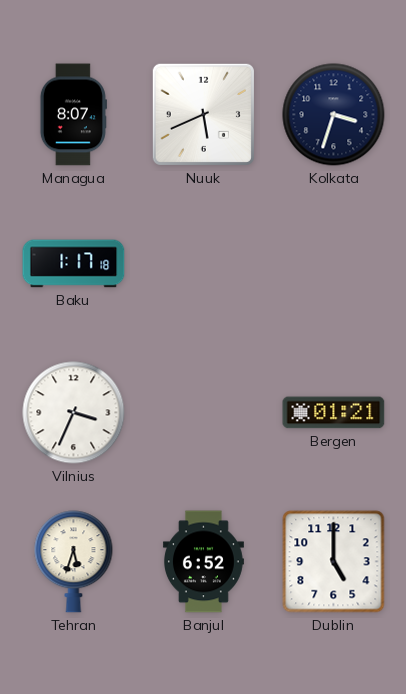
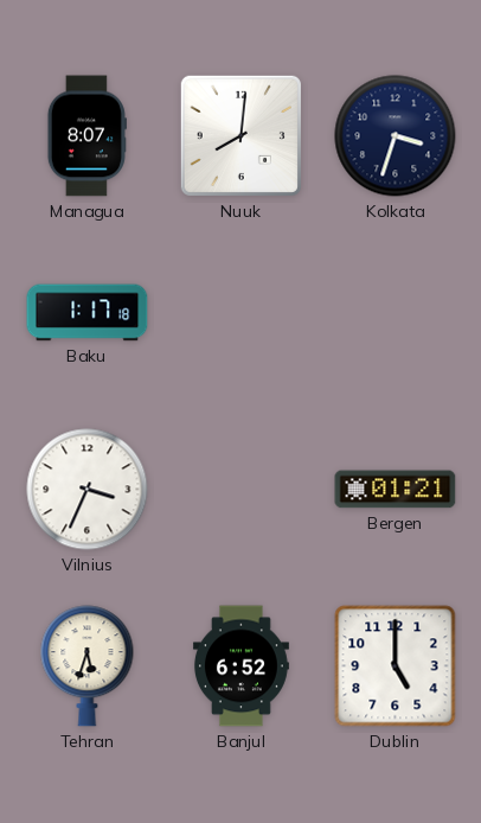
Nuuk: 5:41 -> 8:01
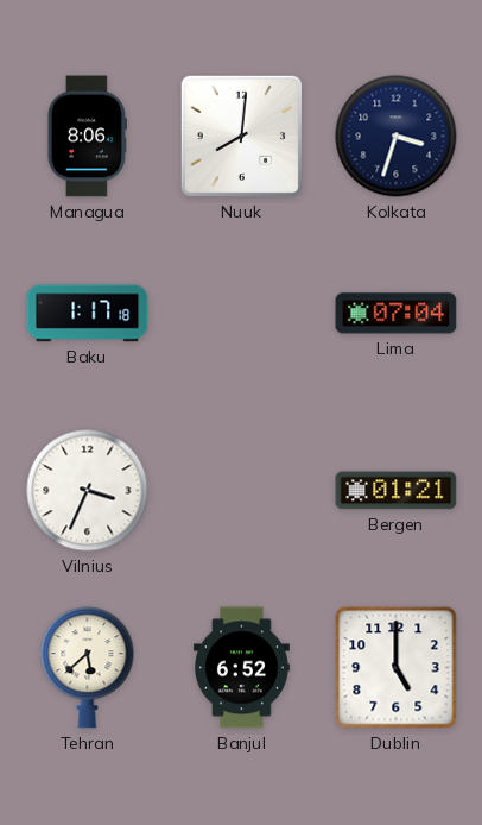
Managua: 8:07 -> 8:06
Lima: none -> 07:04
Tehran: 5:33 -> 5:38
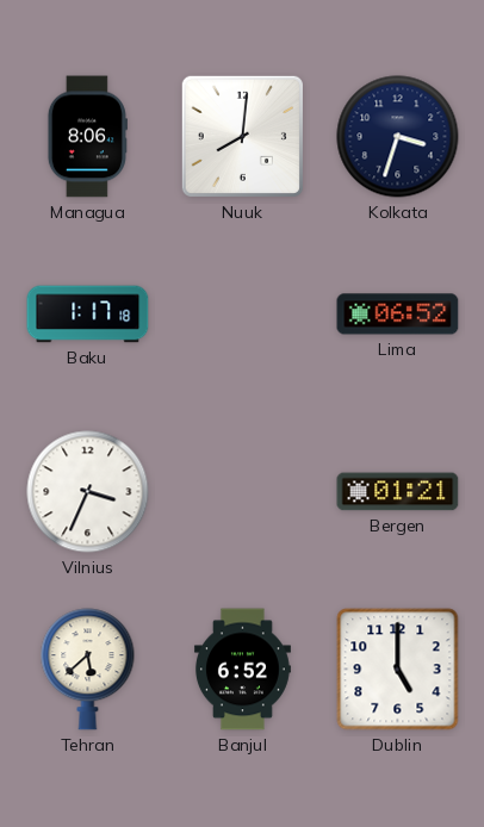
Lima: 07:04 -> 06:52
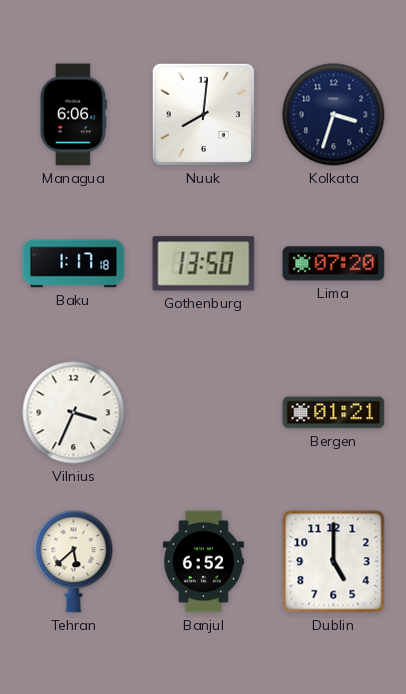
Managua: 8:06 -> 6:06
Gothenburg: none -> 13:50
Lima: 06:52 -> 07:20
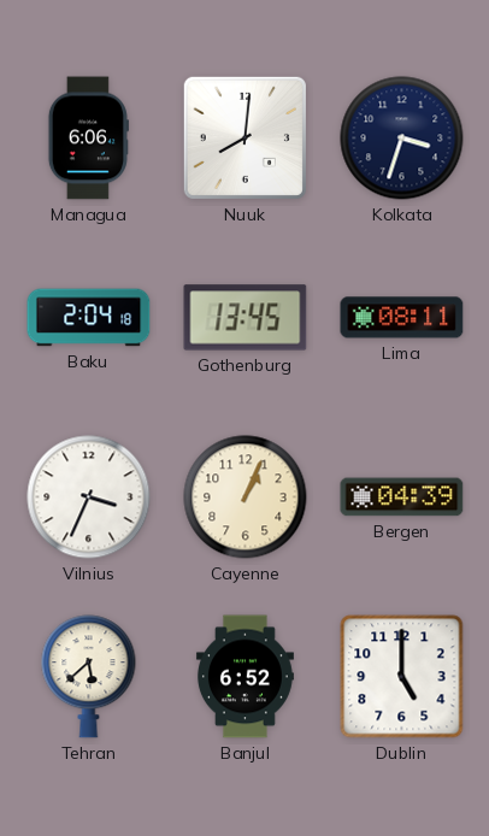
Baku: 1:17 -> 2:04
Gothenburg: 13:50 -> 13:45
Lima: 07:20 -> 08:11
Cayenne: none -> 1:04
Bergen: 01:21 -> 04:39
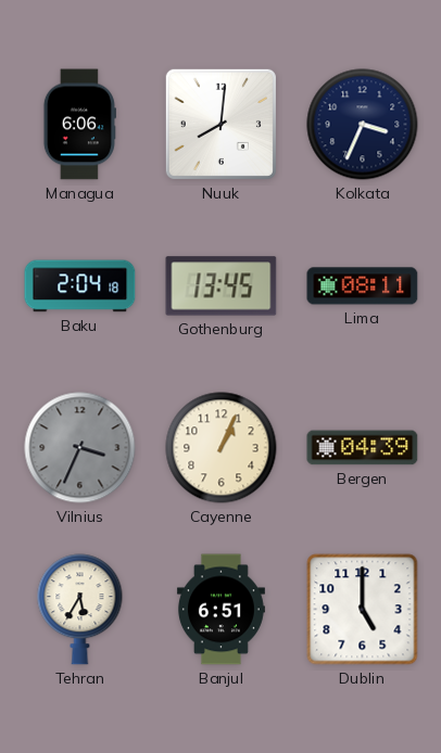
Kolkata: 3:33 -> 3:34
Vilnius dial: white -> grey
Tehran: 5:38 -> 5:35
Banjul: 6:52 -> 6:51
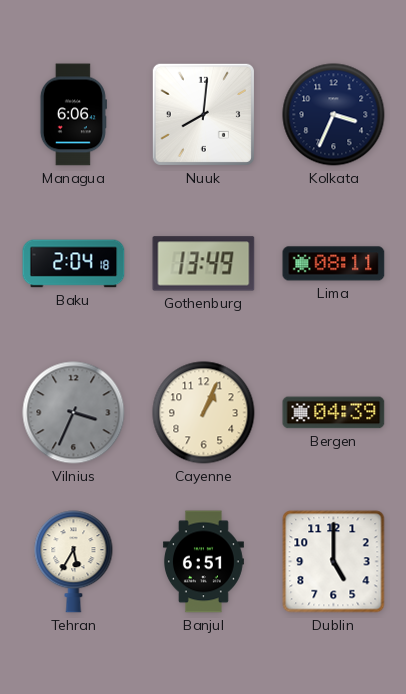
Gothenburg: 13:45 -> 13:49
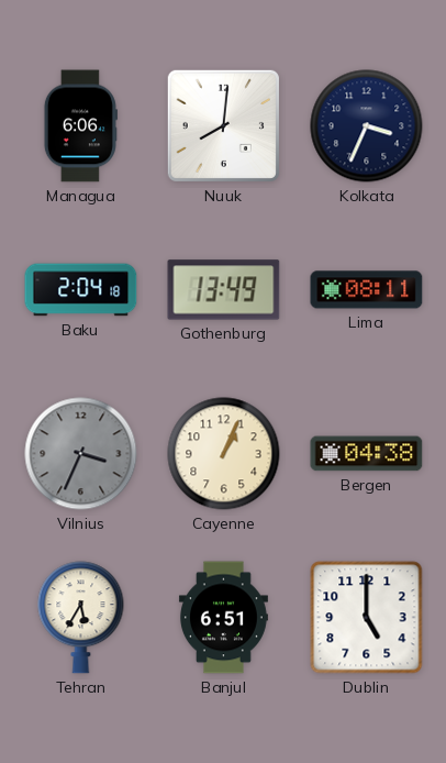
Bergen: 04:39 -> 04:38
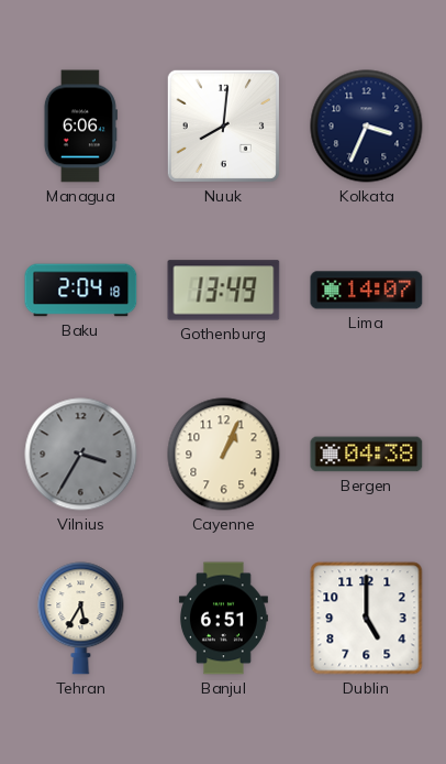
Lima: 08:11 -> 14:07
Vilnius: 3:34 -> 3:35
